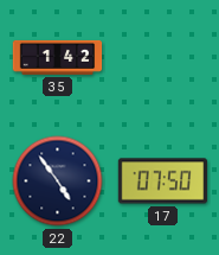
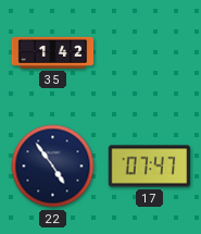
17: 07:50 -> 07:47
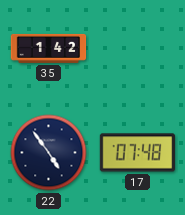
17: 07:47 -> 07:48
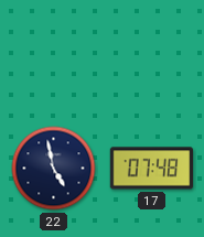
35: 1:42 -> none
22: 4:54 -> 4:58
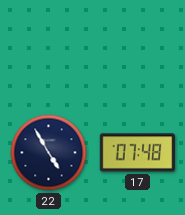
22: 4:58 -> 4:55
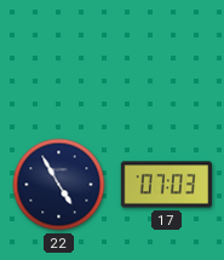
17: 07:48 -> 07:03
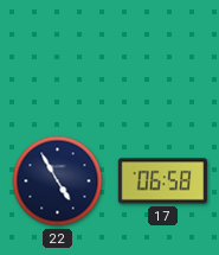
17: 07:03 -> 06:58
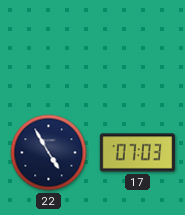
17: 06:58 -> 07:03
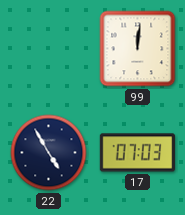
99: none -> 12:01
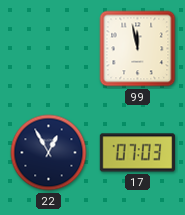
99: 12:01 -> 11:58
22: 4:55 -> 12:55
